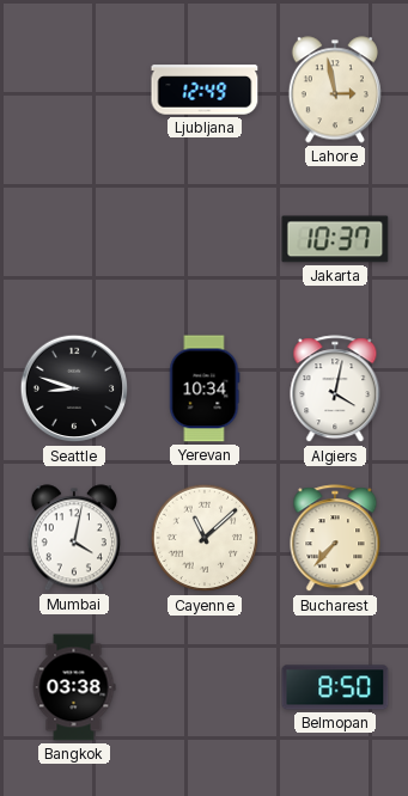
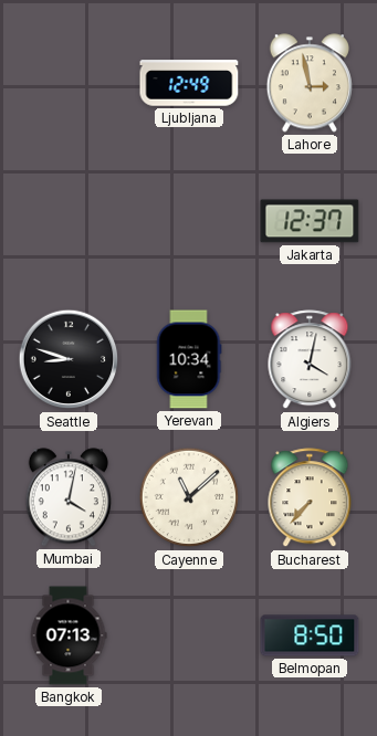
Jakarta: 10:37 -> 12:37
Bangkok: 03:38 -> 07:13
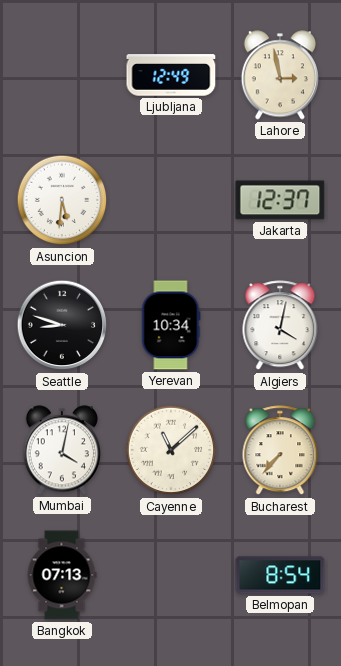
Asuncion: none -> 5:31
Belmopan: 8:50 -> 8:54
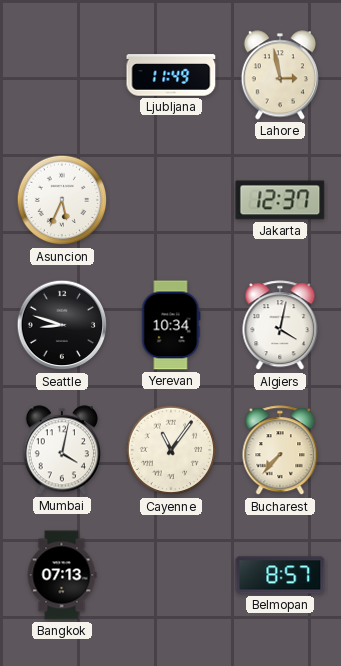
Ljubljana: 12:49 -> 11:49
Asuncion: 5:31 -> 5:34
Cayenne: 11:08 -> 11:06
Belmopan: 8:54 -> 8:57
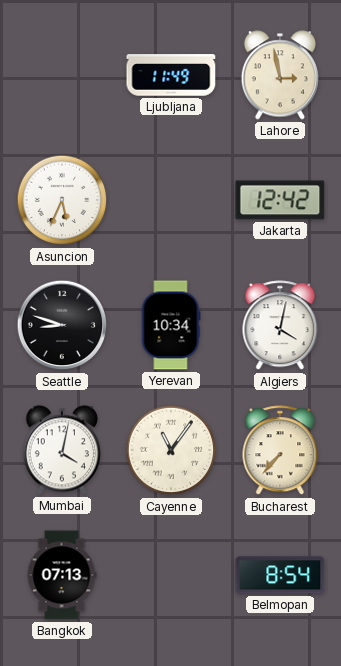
Jakarta: 12:37 -> 12:42
Belmopan: 8:57 -> 8:54
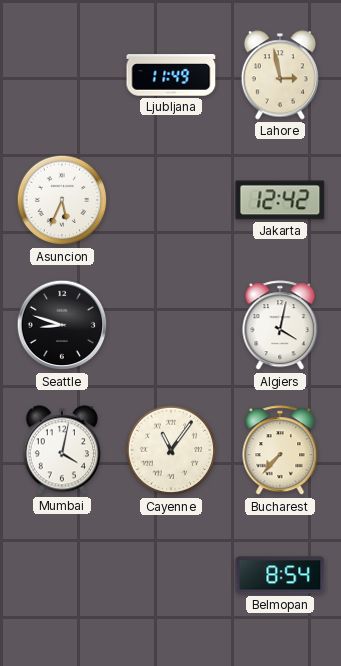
Yerevan: 10:34 -> none
Bangkok: 07:13 -> none
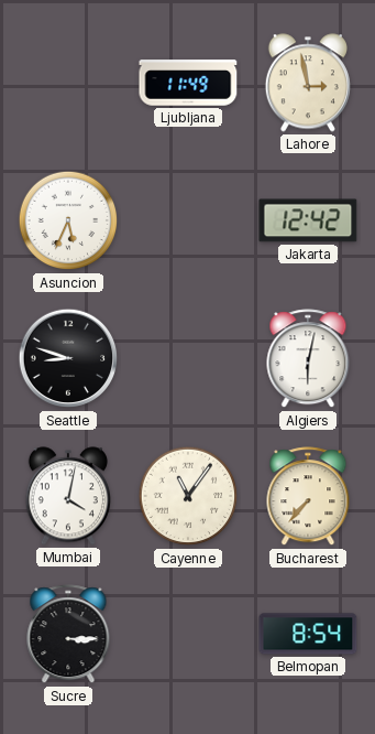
Algiers: 4:02 -> 6:02
Sucre: none -> 3:15
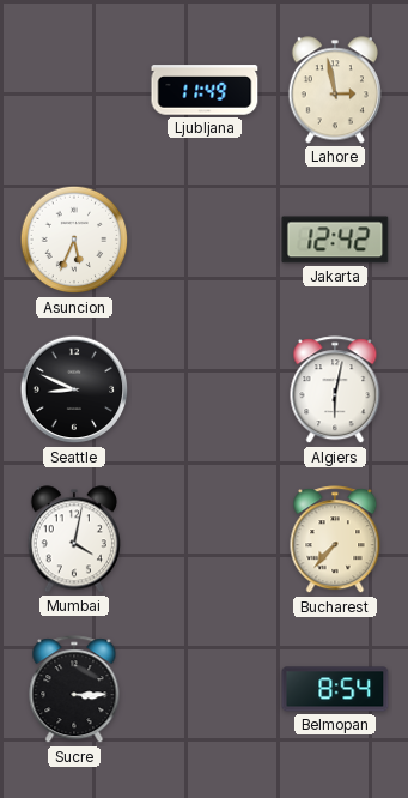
Seattle: 8:48 -> 8:49
Cayenne: 11:06 -> none
